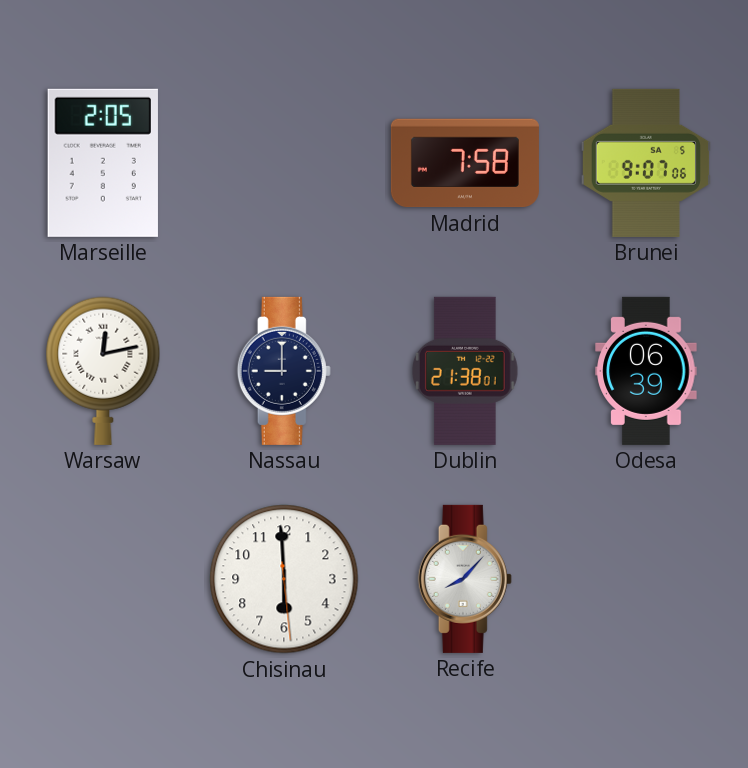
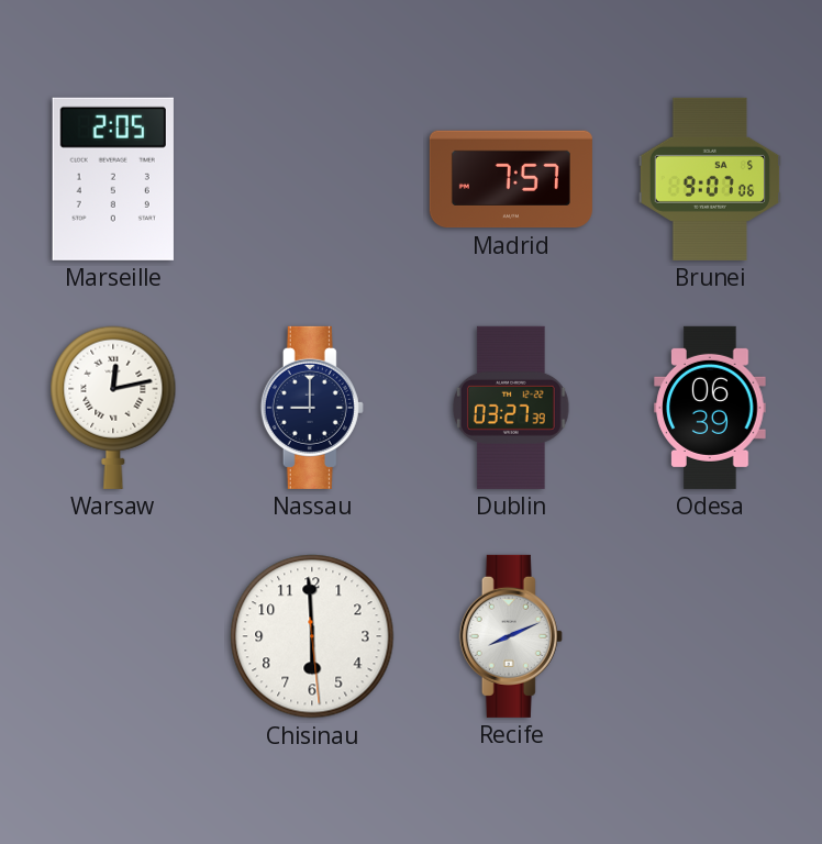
Madrid: 7:58 -> 7:57
Dublin: 21:38 -> 03:27
Recife: 8:07 -> 8:11
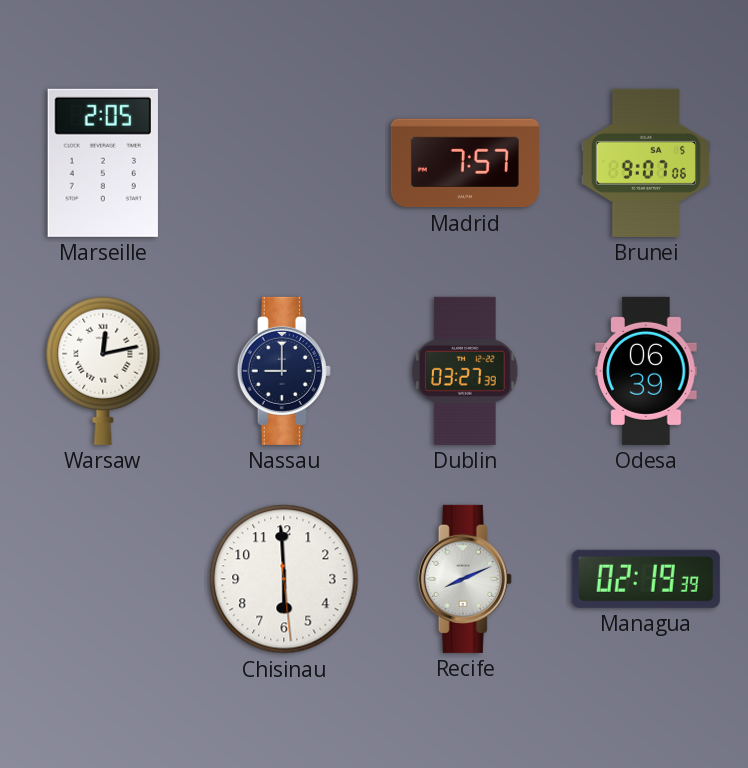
Managua: none -> 02:19
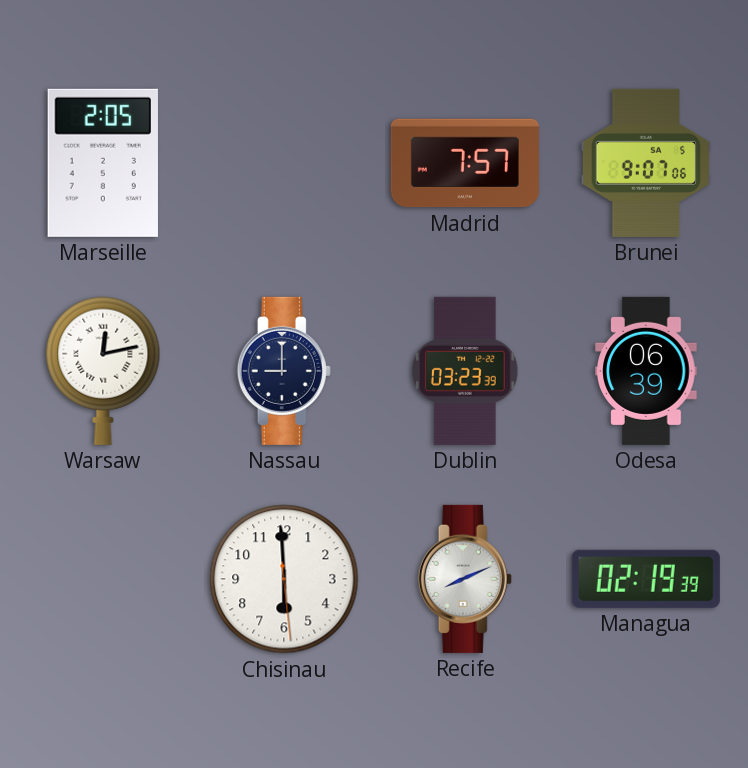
Dublin: 03:27 -> 03:23
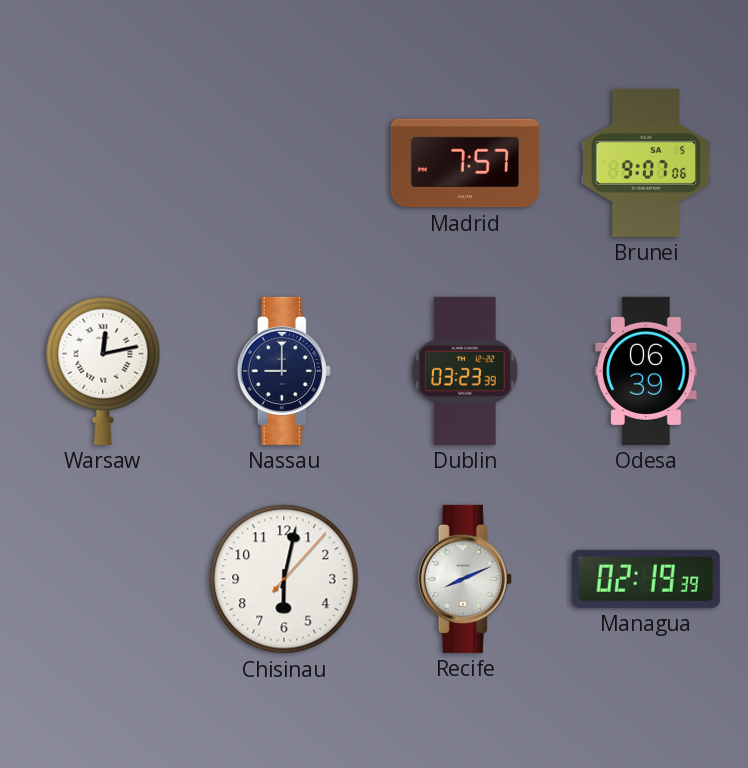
Marseille: 2:05 -> none
Chisinau: 5:59 -> 6:02
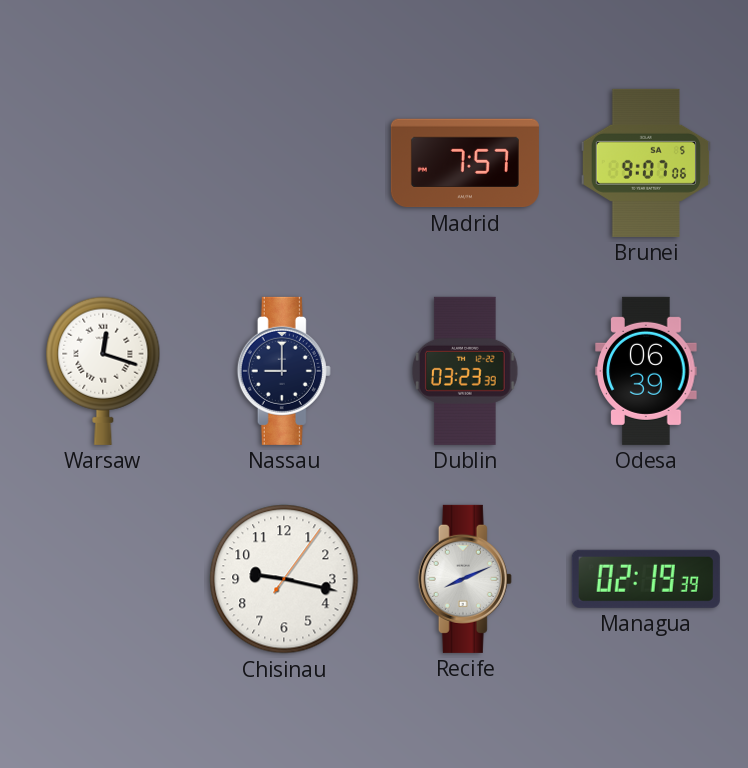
Warsaw: 12:13 -> 12:18
Chisinau: 6:02 -> 9:17
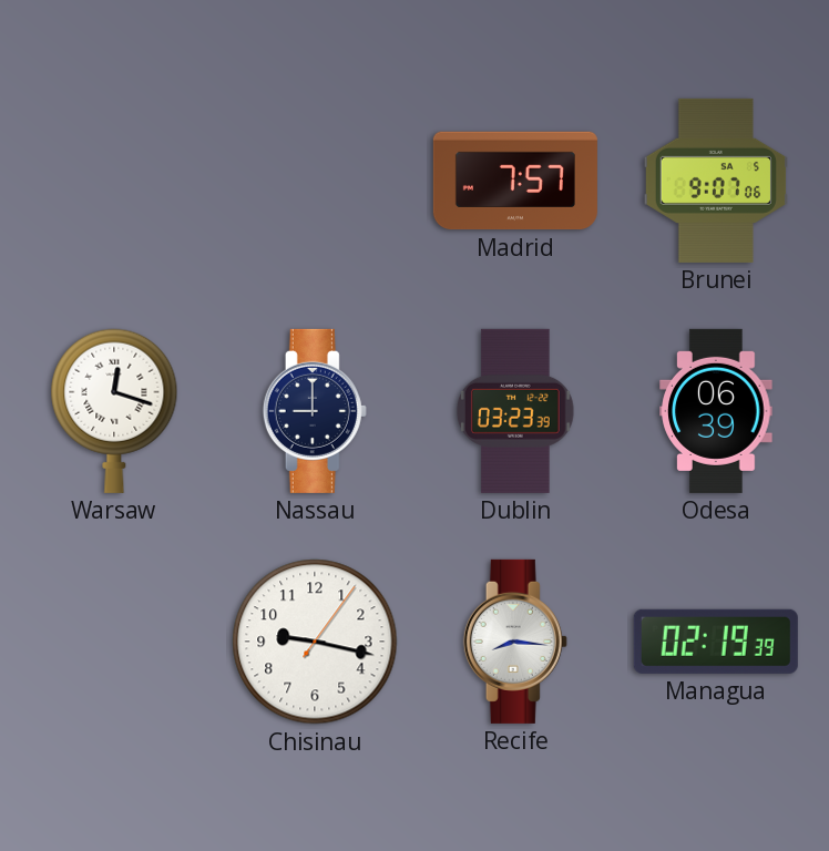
Recife: 8:11 -> 8:16
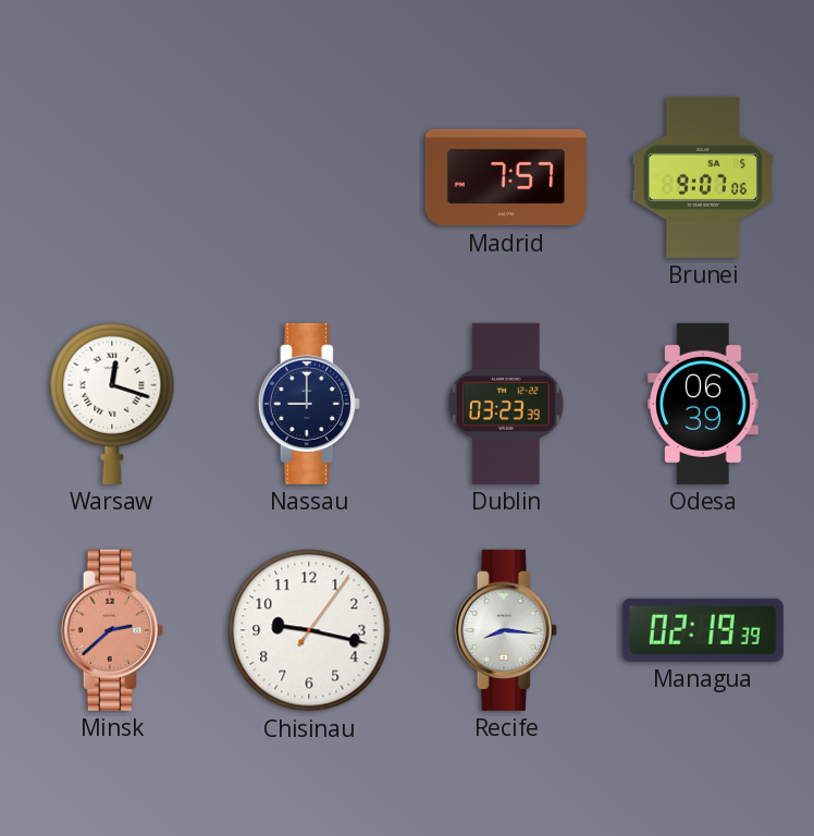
Minsk: none -> 2:38
